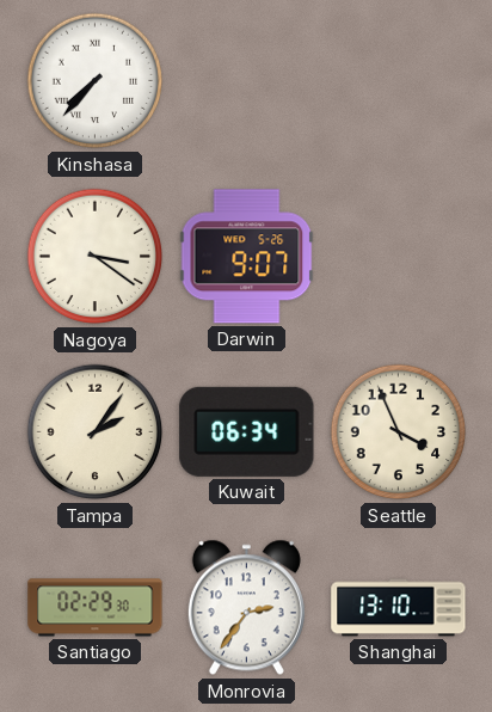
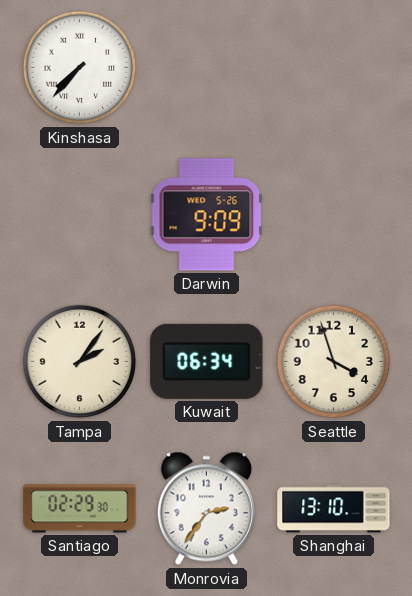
Nagoya: 3:21 -> none
Darwin: 9:07 -> 9:09
Seattle: 3:56 -> 3:57
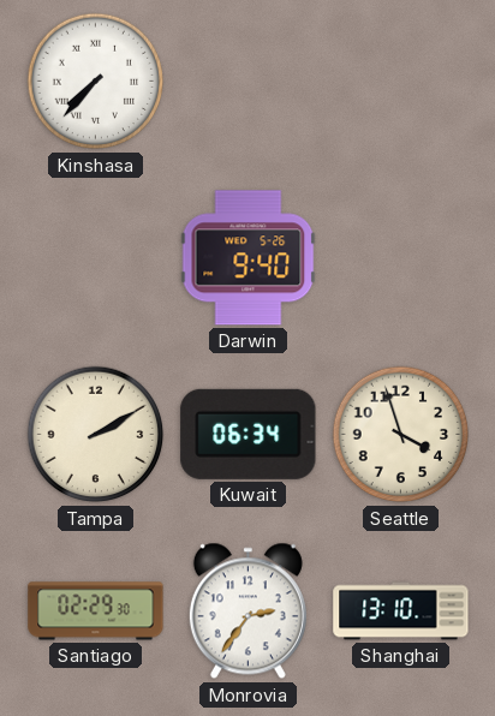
Darwin: 9:09 -> 9:40
Tampa: 2:06 -> 2:10
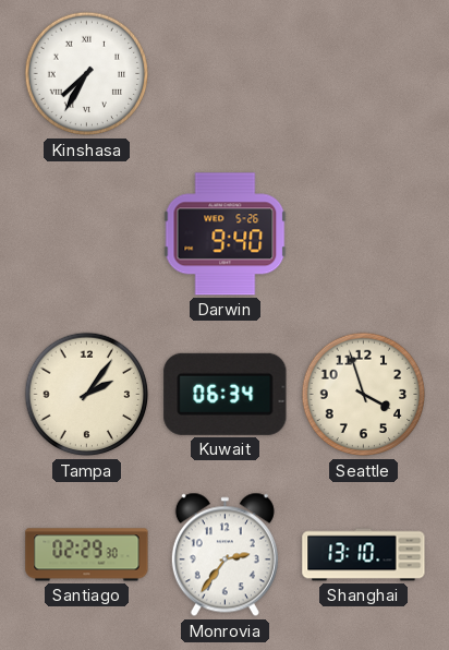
Kinshasa: 7:37 -> 7:35
Tampa: 2:10 -> 2:06
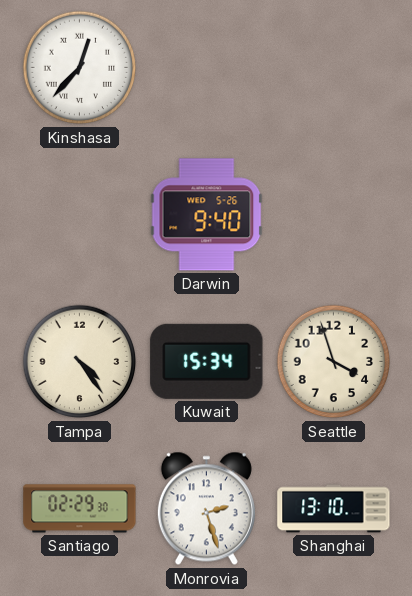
Kinshasa: 7:35 -> 12:37
Tampa: 2:06 -> 4:24
Kuwait: 06:34 -> 15:34
Monrovia: 2:36 -> 2:27
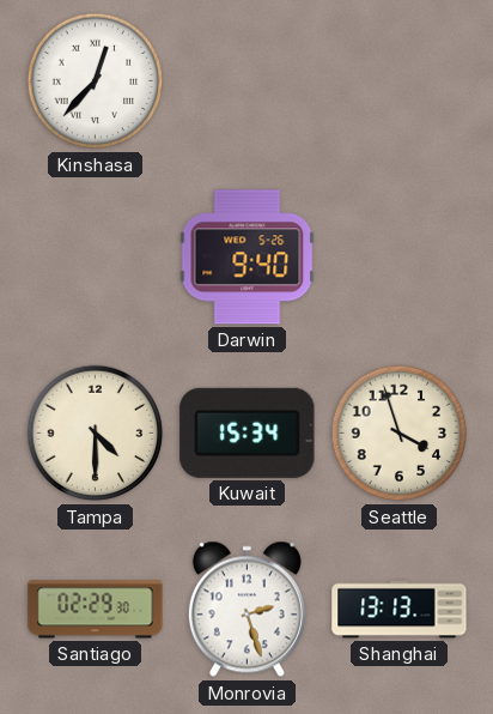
Tampa: 4:24 -> 4:30
Shanghai: 13:10 -> 13:13
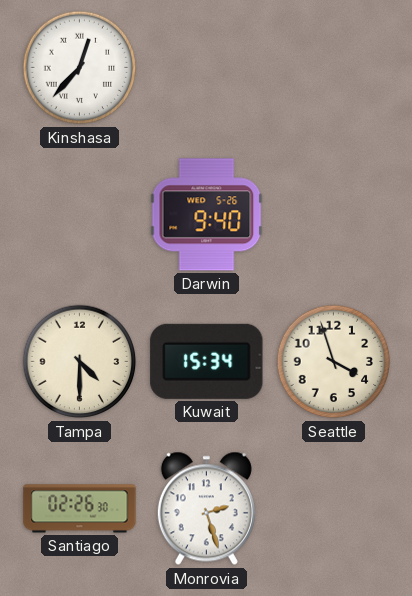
Santiago: 02:29 -> 02:26
Shanghai: 13:13 -> none
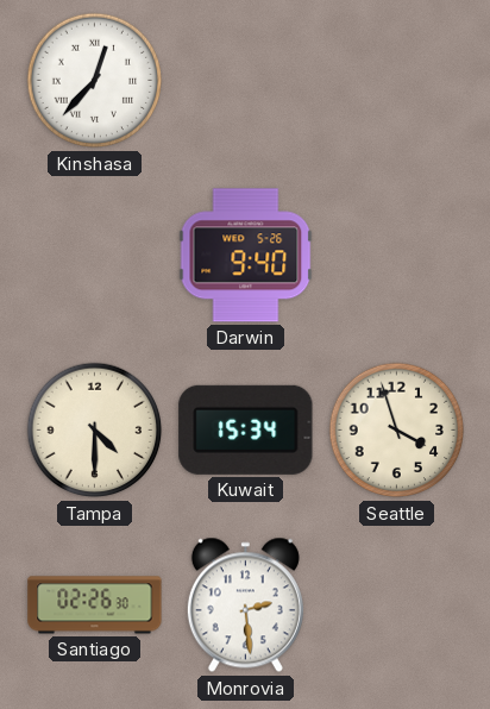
Monrovia: 2:27 -> 2:29
